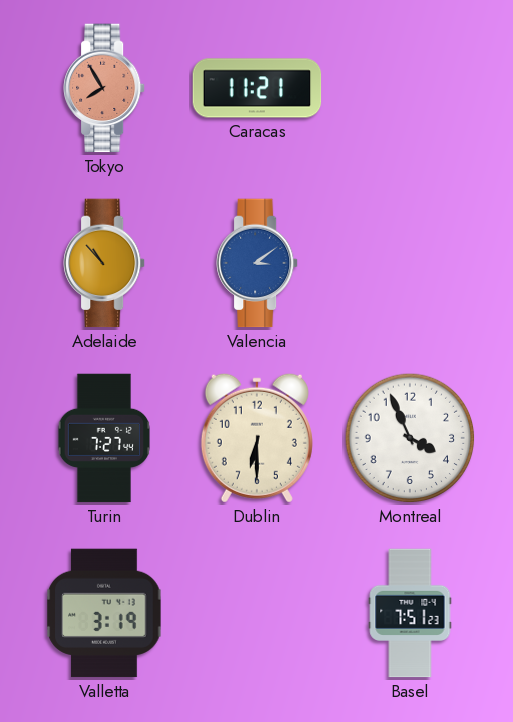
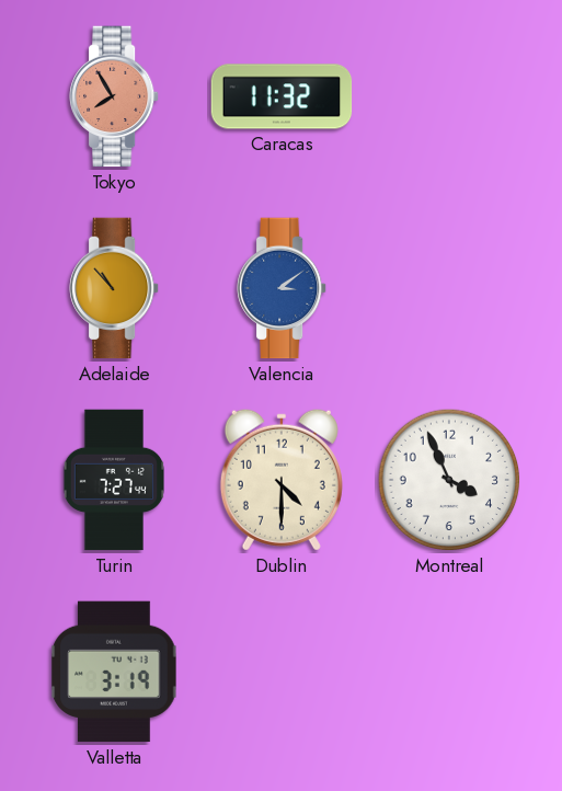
Caracas: 11:21 -> 11:32
Dublin: 6:30 -> 4:30
Basel: 7:51 -> none
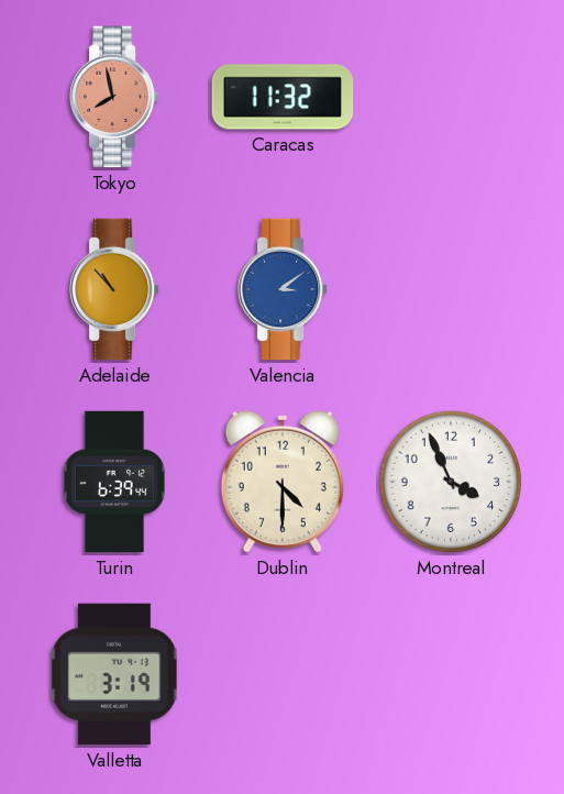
Tokyo: 7:55 -> 7:58
Turin: 7:27 -> 6:39
